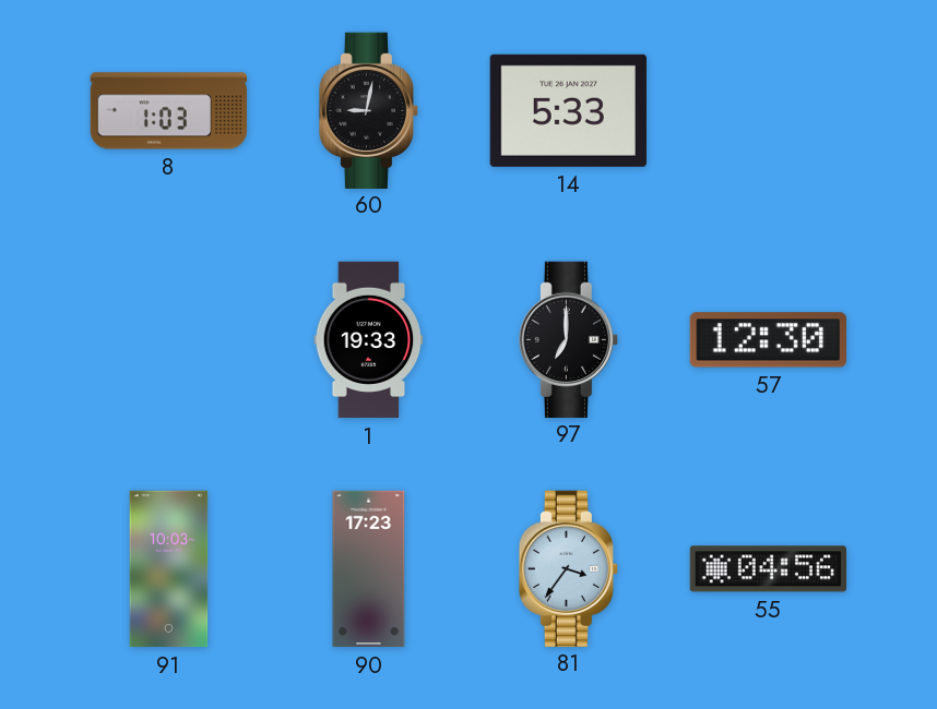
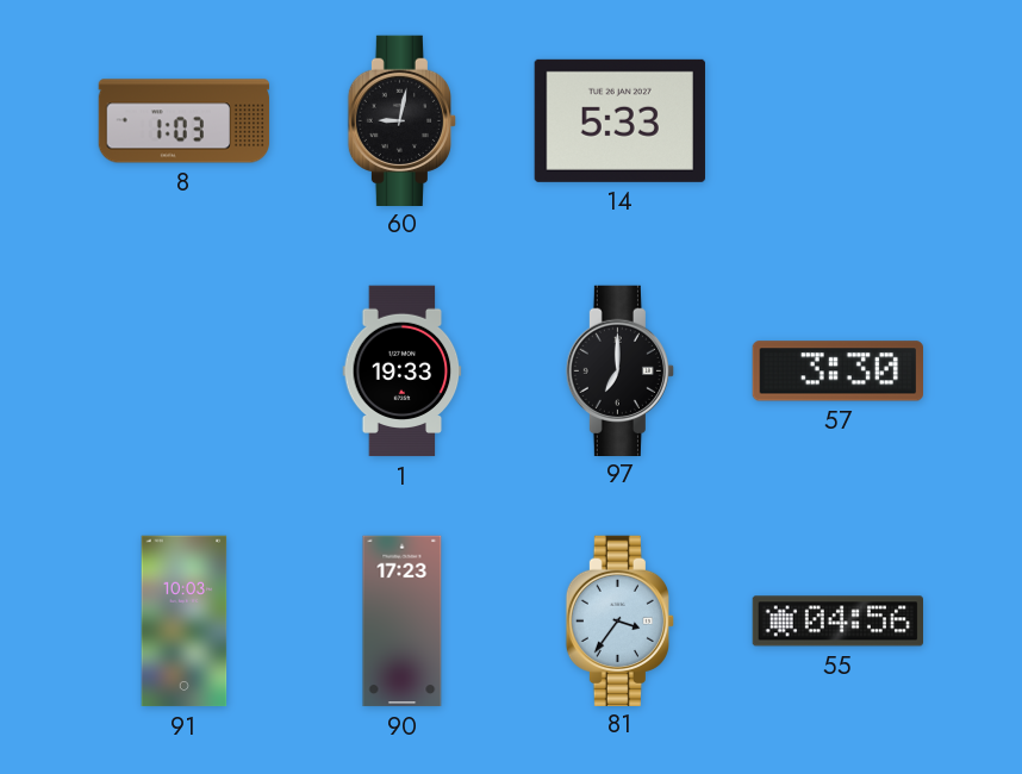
57: 12:30 -> 3:30
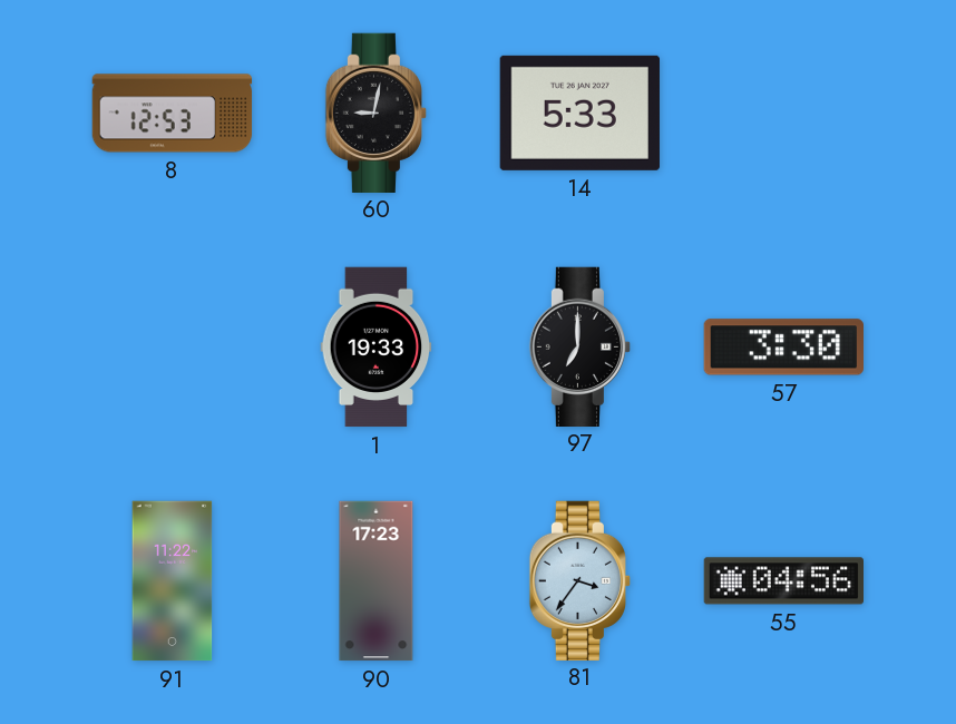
8: 1:03 -> 12:53
91: 10:03 -> 11:22
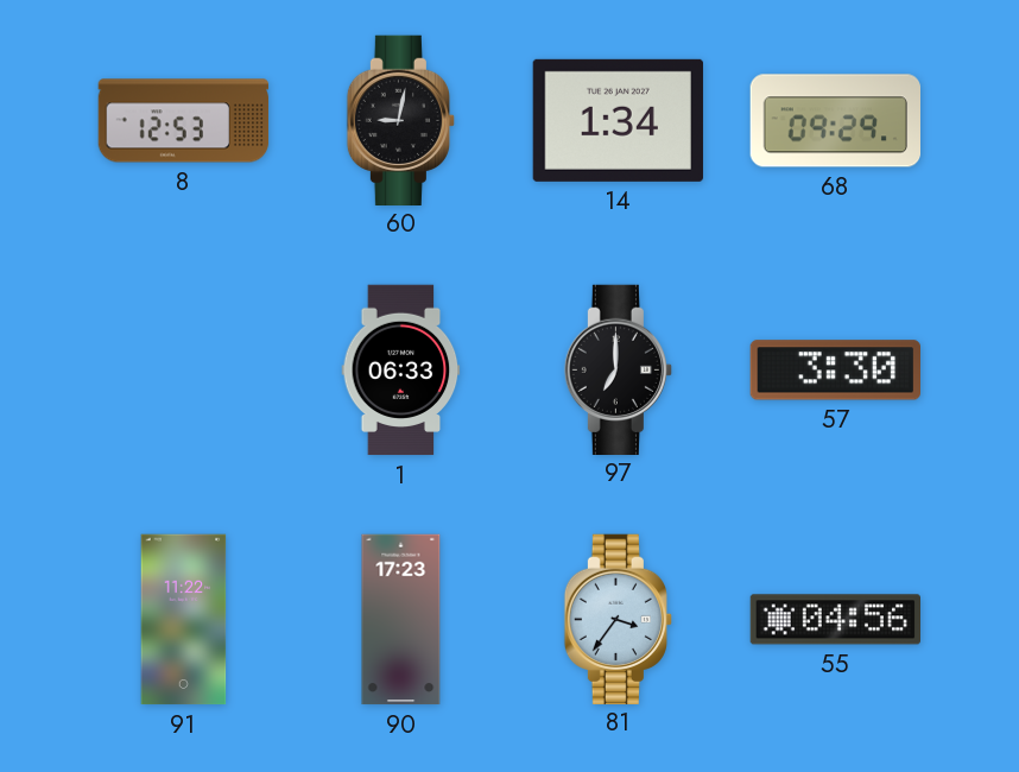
14: 5:33 -> 1:34
68: none -> 09:29
1: 19:33 -> 06:33
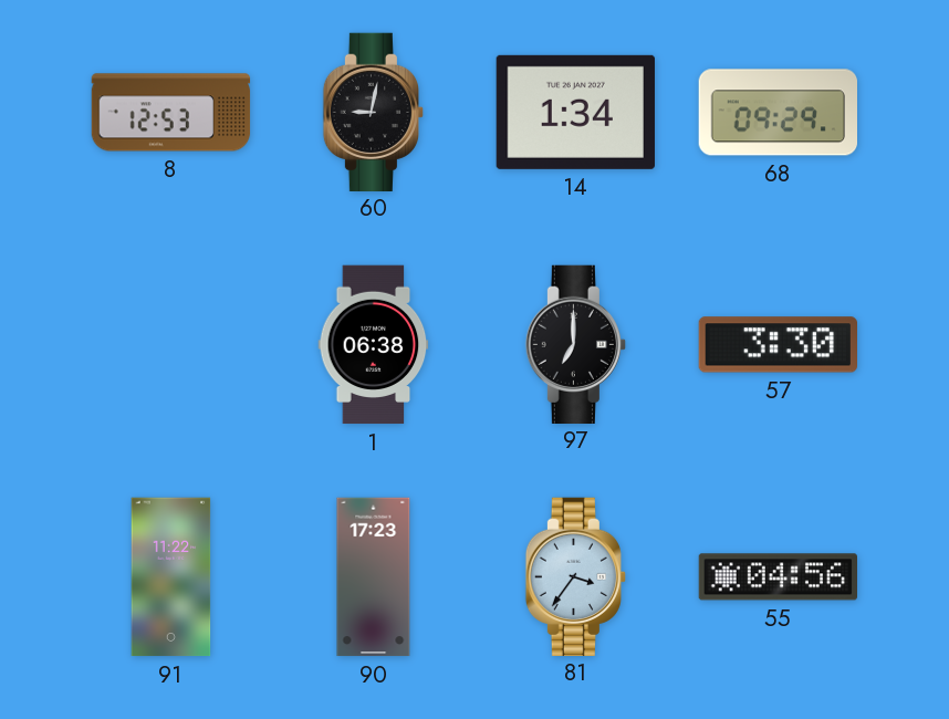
1: 06:33 -> 06:38
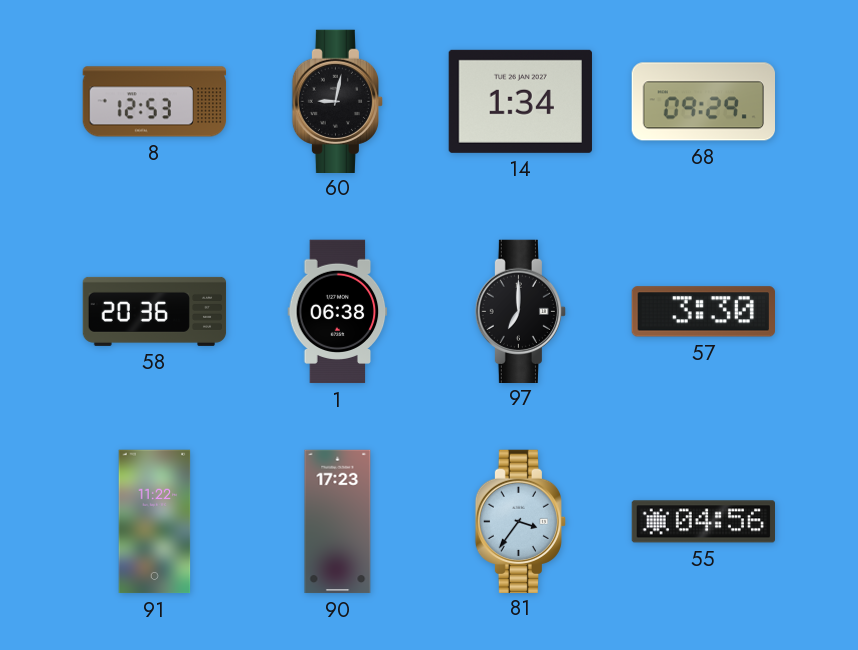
58: none -> 20:36
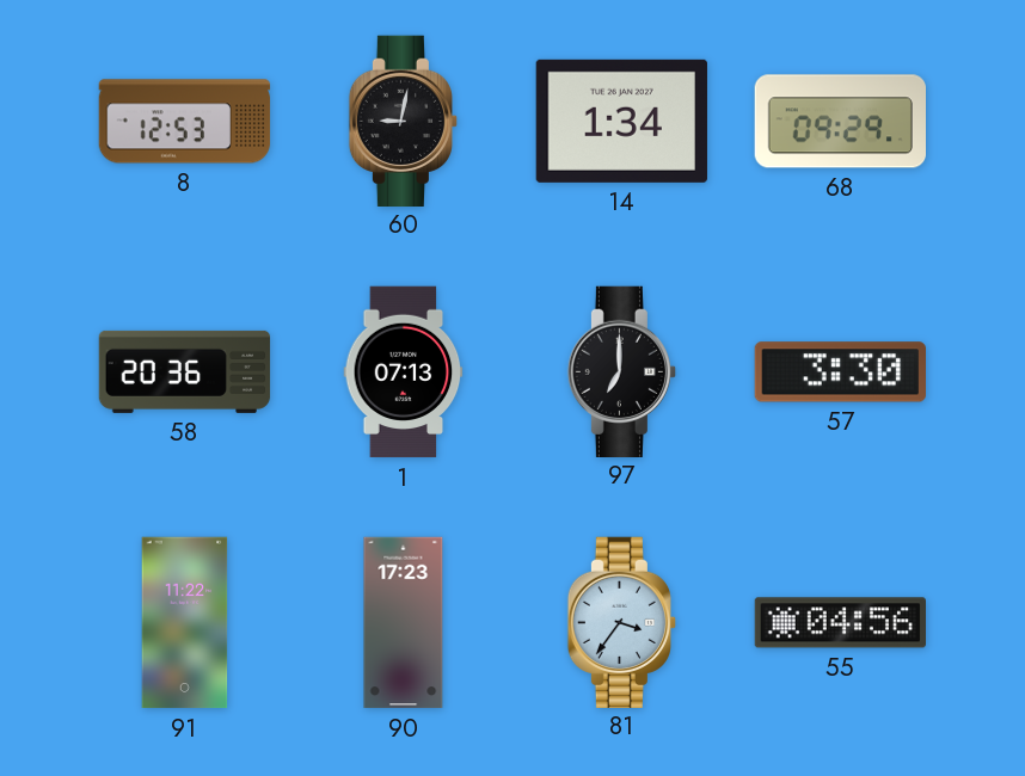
1: 06:38 -> 07:13
